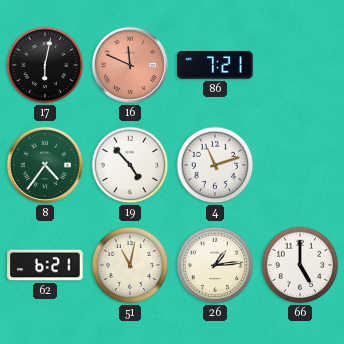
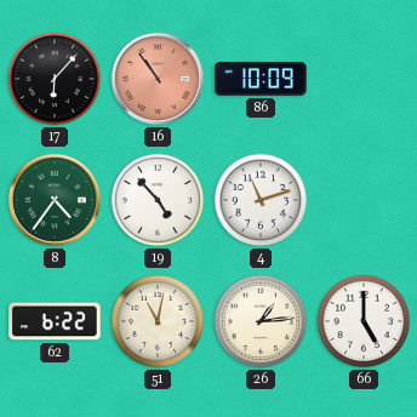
17: 6:02 -> 6:07
16: 11:49 -> 10:54
86: 7:21 -> 10:09
62: 6:21 -> 6:22
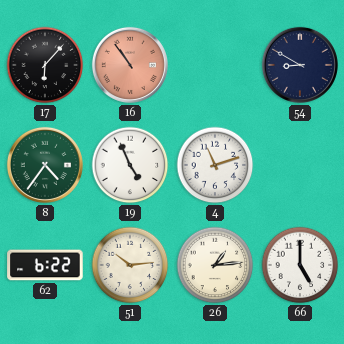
86: 10:09 -> none
54: none -> 8:50
19: 4:53 -> 4:56
51: 11:02 -> 10:14
